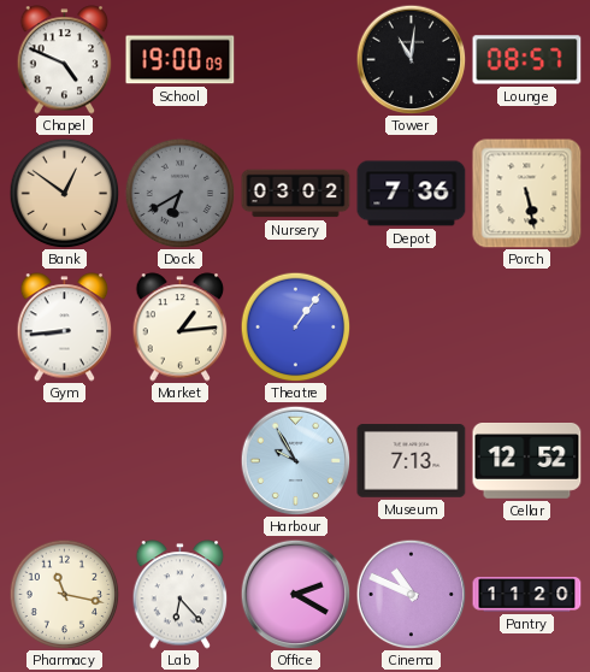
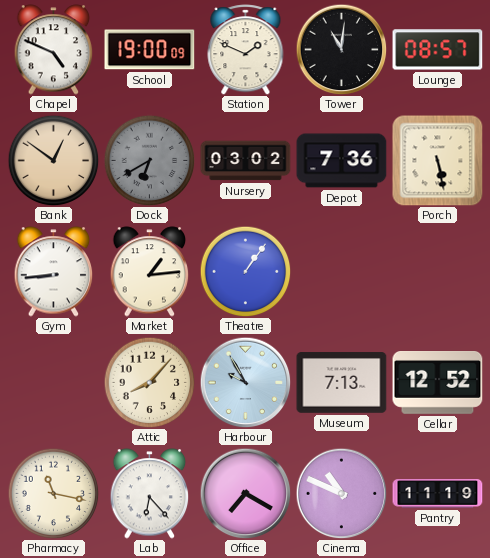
Station: none -> 1:49
Attic: none -> 8:07
Office: 2:20 -> 7:20
Pantry: 11:20 -> 11:19
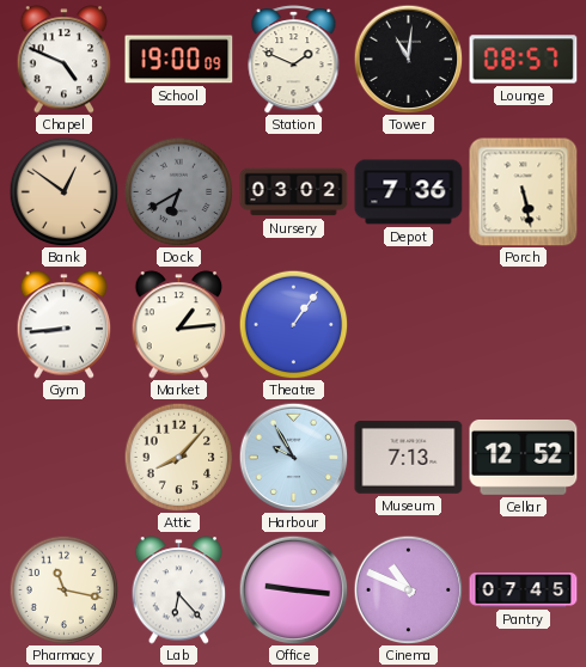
Office: 7:20 -> 9:16
Pantry: 11:19 -> 07:45
